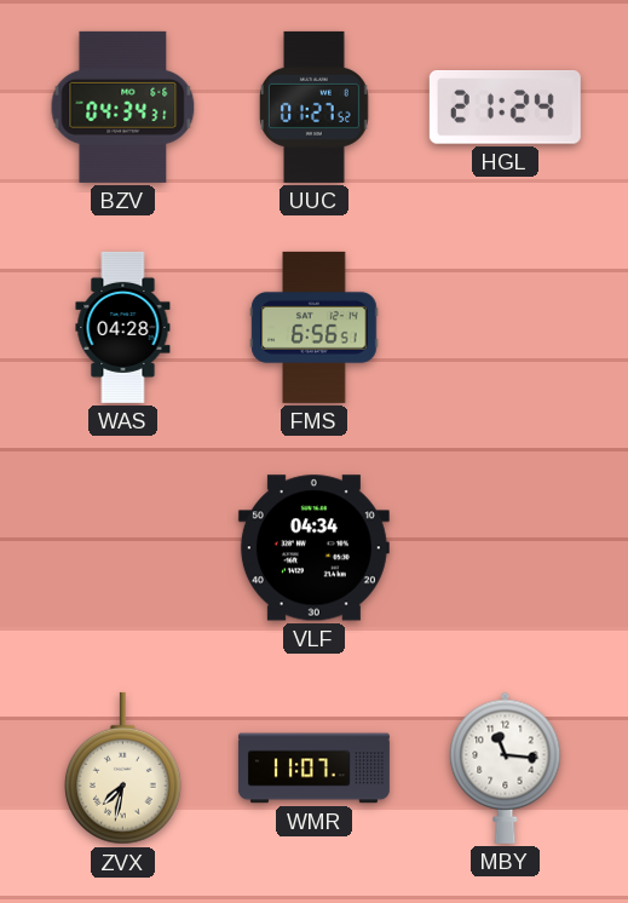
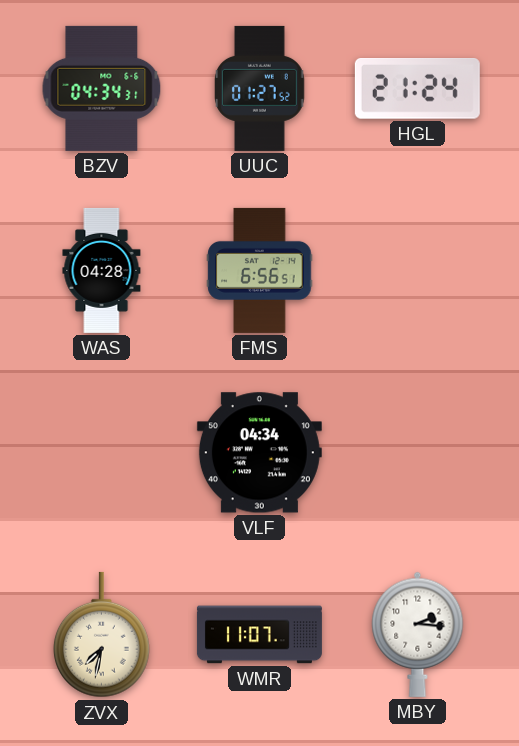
MBY: 11:16 -> 2:16
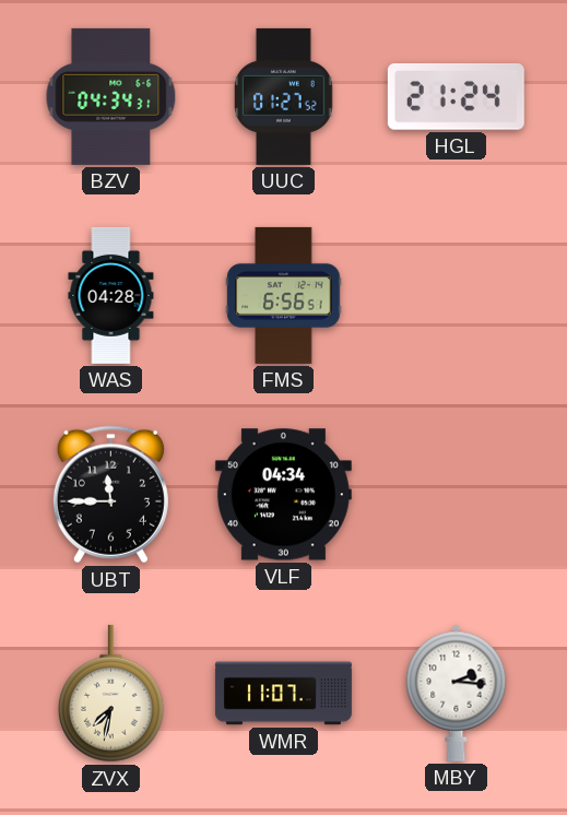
UBT: none -> 11:45
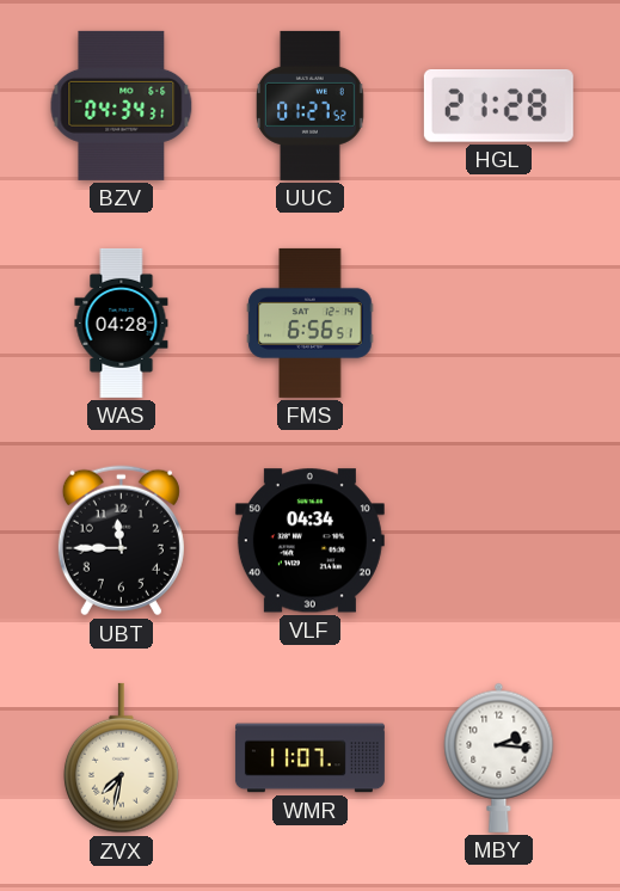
HGL: 21:24 -> 21:28
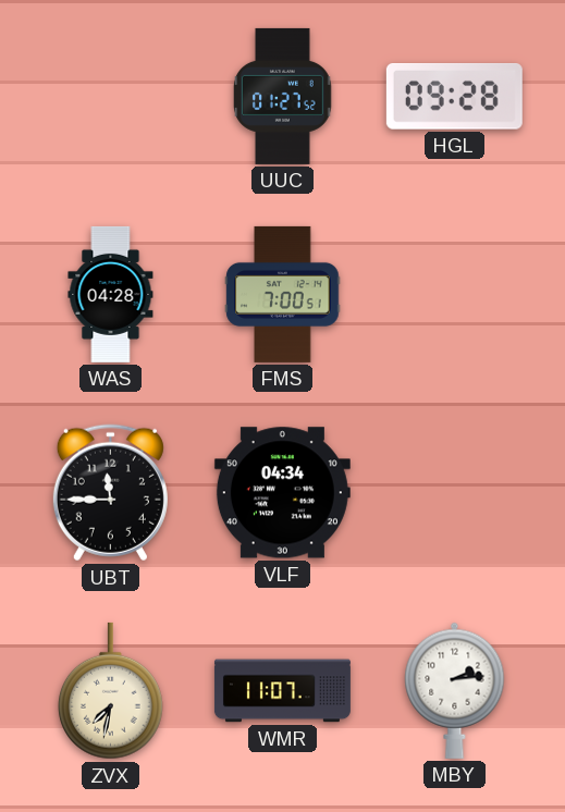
BZV: 04:34 -> none
HGL: 21:28 -> 09:28
FMS: 6:56 -> 7:00
MBY: 2:16 -> 2:14
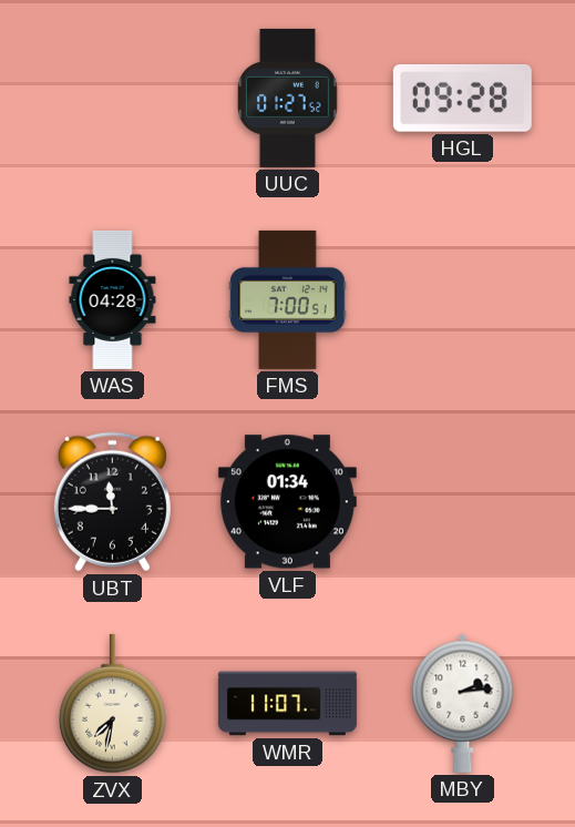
VLF: 04:34 -> 01:34
